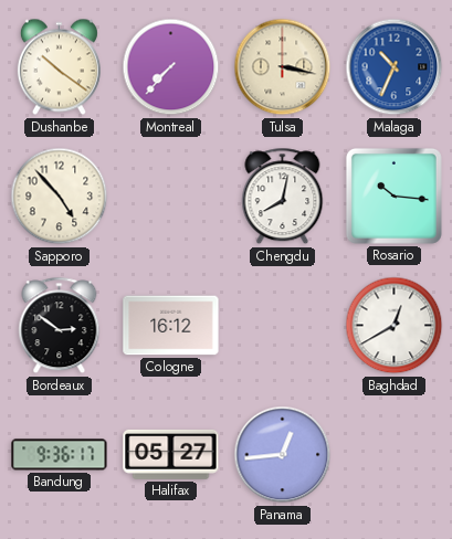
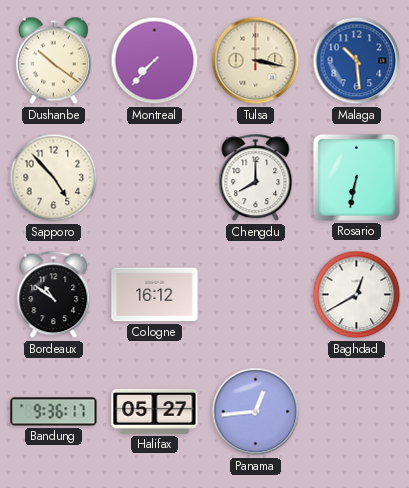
Malaga: 10:34 -> 10:29
Chengdu: 8:02 -> 8:00
Rosario: 10:16 -> 6:32
Bordeaux: 2:51 -> 10:51
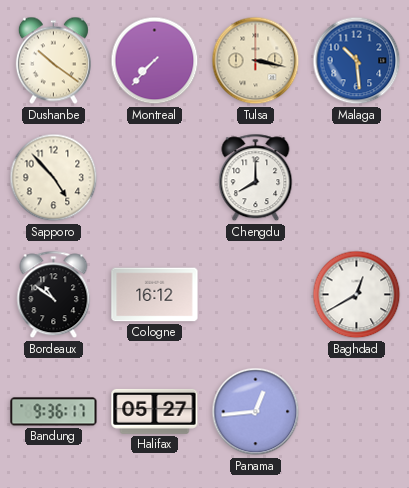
Rosario: 6:32 -> none
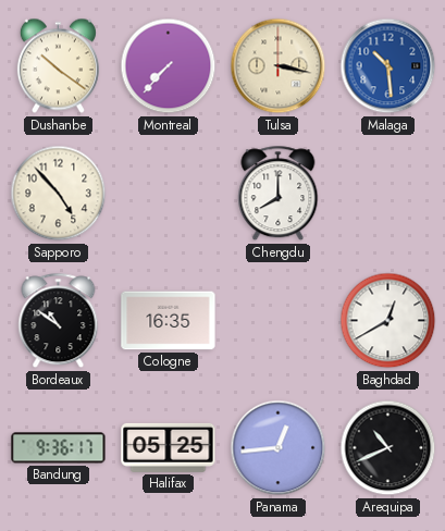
Cologne: 16:12 -> 16:35
Halifax: 05:27 -> 05:25
Arequipa: none -> 10:41
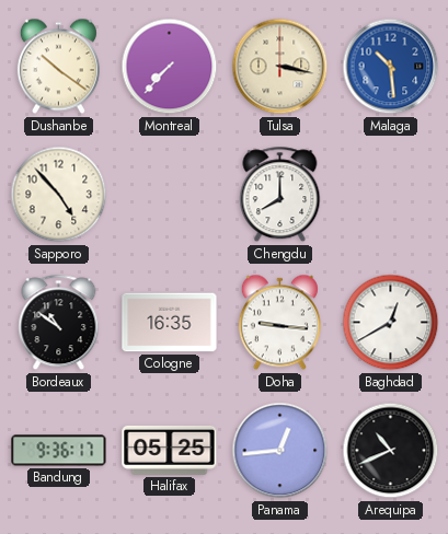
Doha: none -> 9:16
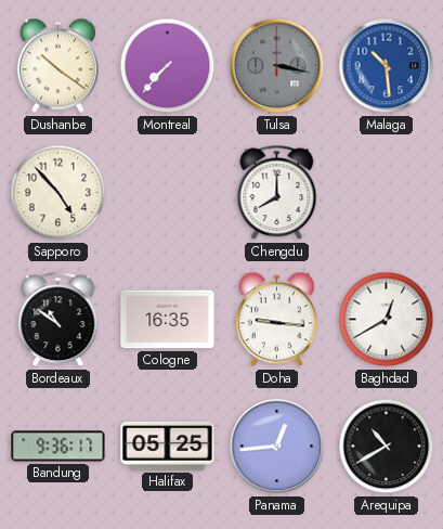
Tulsa dial: cream -> grey
Arequipa: 10:41 -> 10:40
